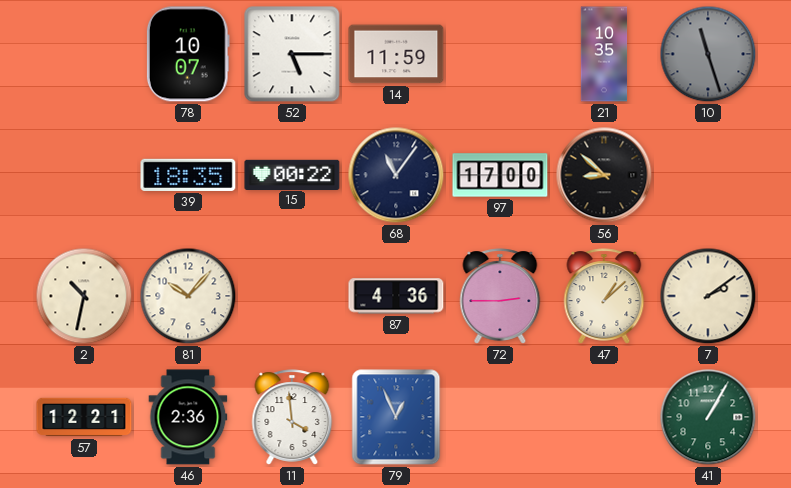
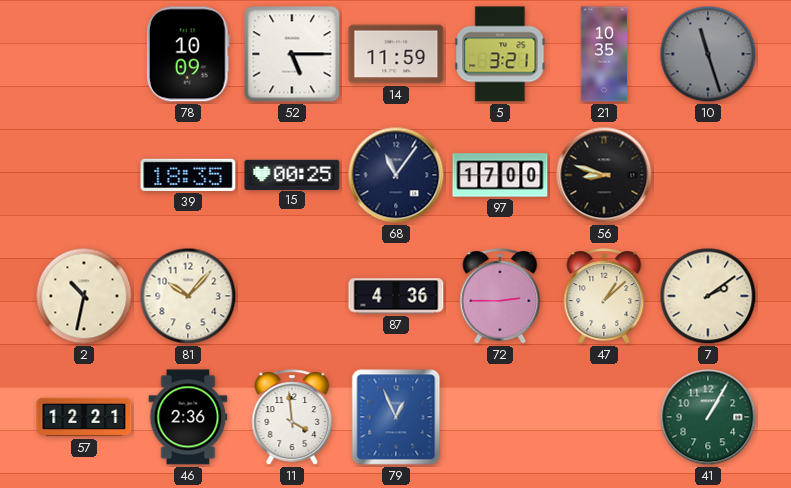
78: 10:07 -> 10:09
5: none -> 3:21
15: 00:22 -> 00:25
56: 8:52 -> 8:48
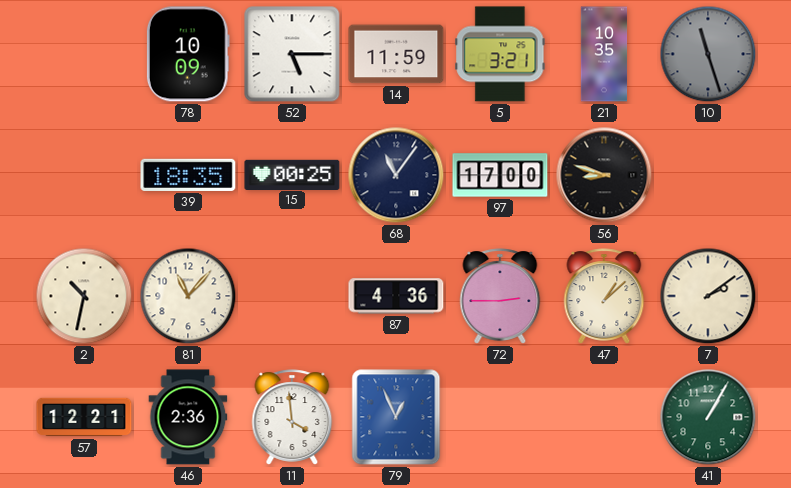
81: 10:07 -> 11:07
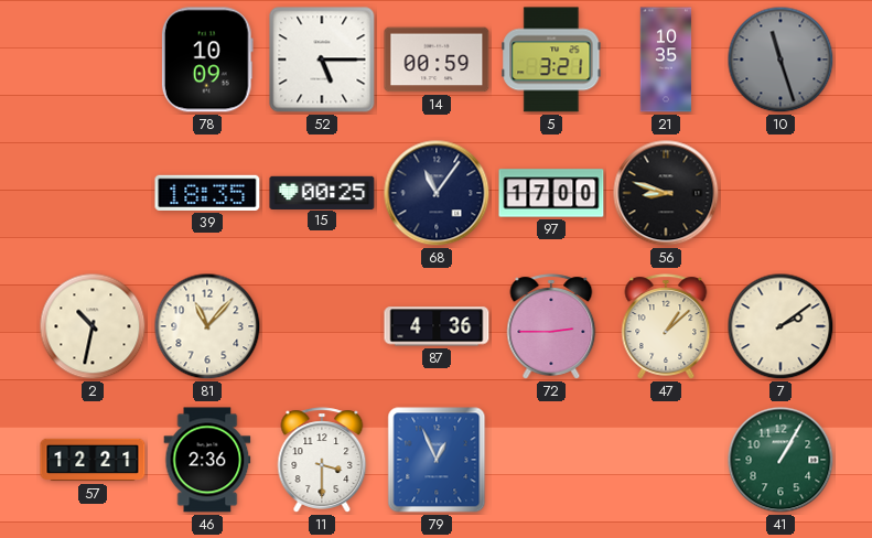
14: 11:59 -> 00:59
11: 3:59 -> 3:30
